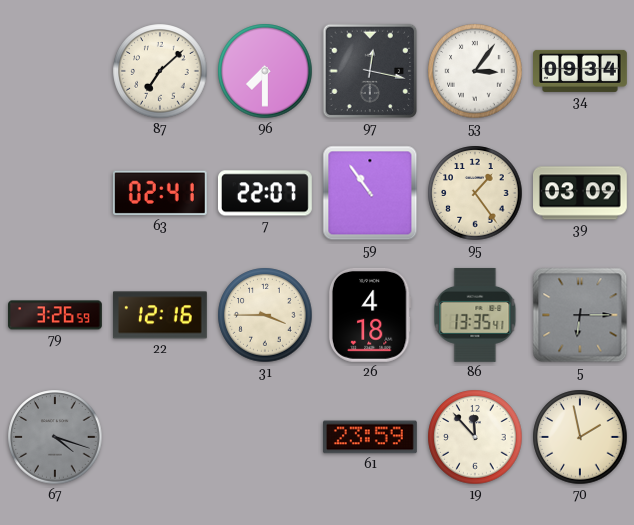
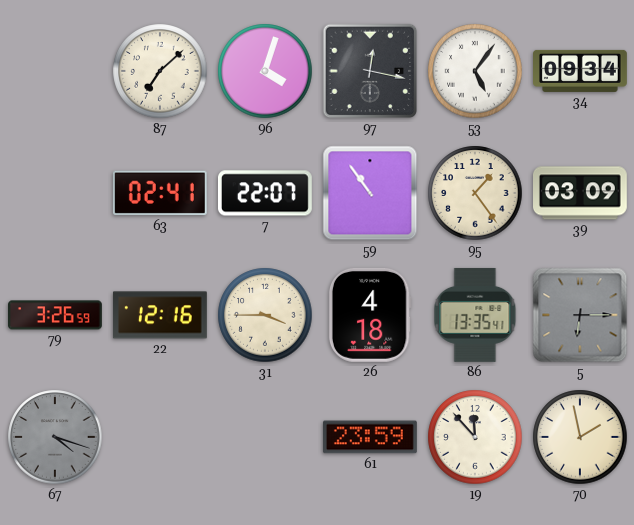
96: 7:30 -> 4:03
53: 3:06 -> 5:06
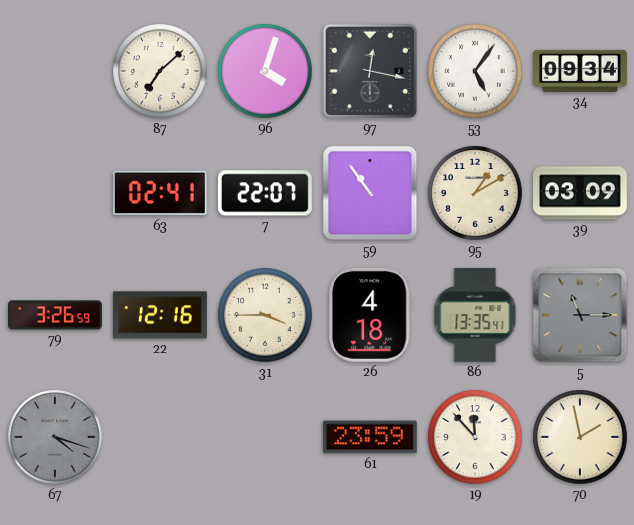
95: 1:24 -> 1:10
5: 6:15 -> 11:15
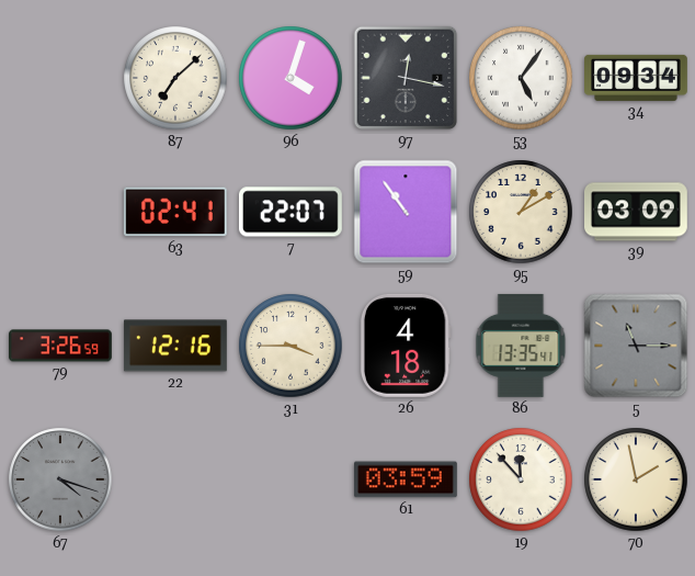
61: 23:59 -> 03:59
